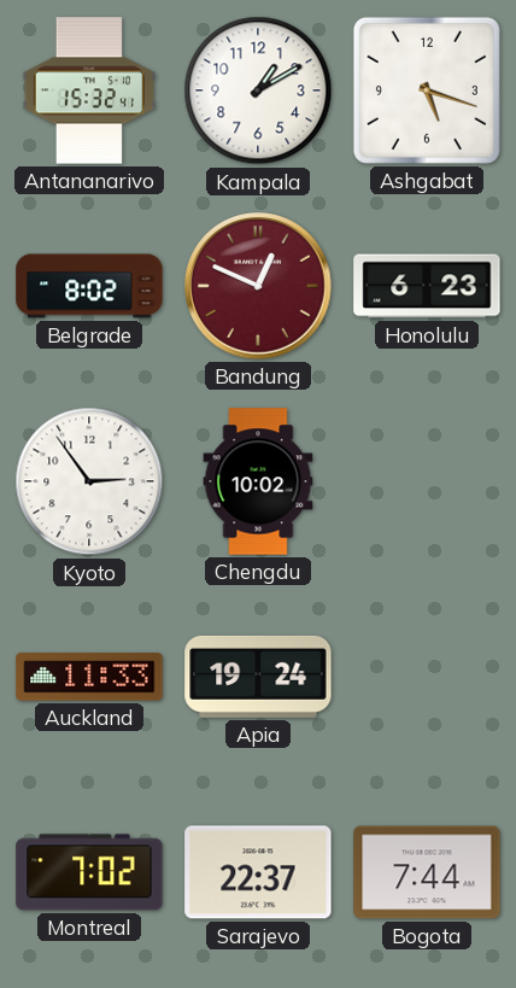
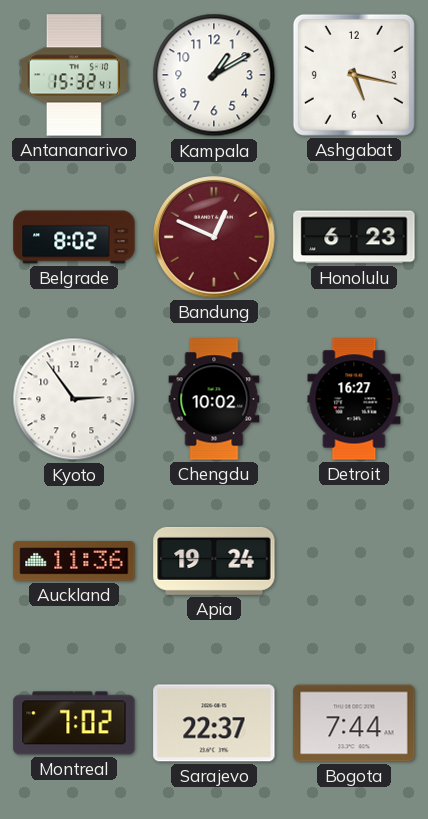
Ashgabat: 5:18 -> 5:17
Detroit: none -> 16:27
Auckland: 11:33 -> 11:36
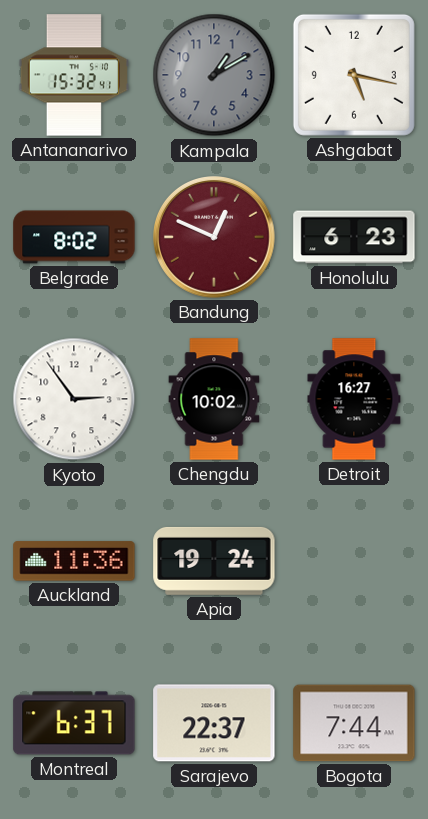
Kampala dial: white -> grey
Montreal: 7:02 -> 6:37
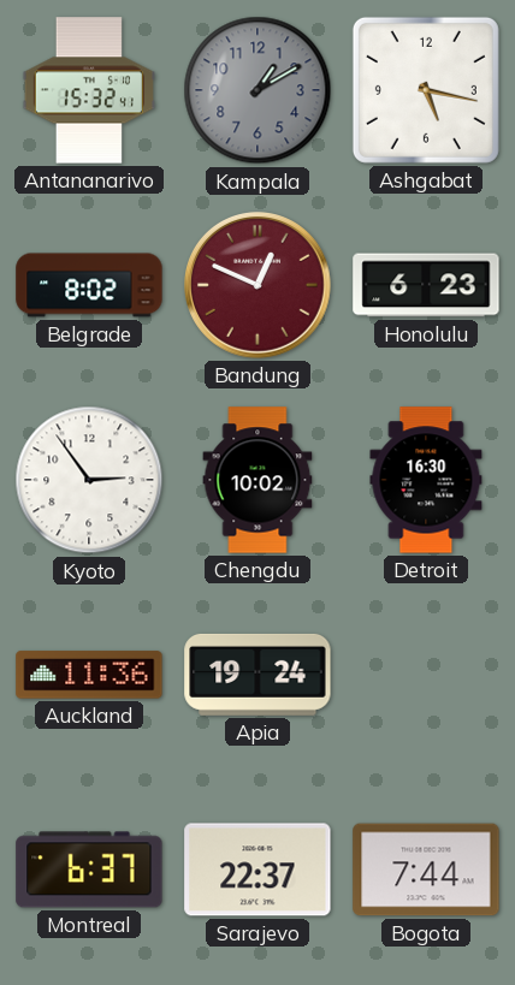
Detroit: 16:27 -> 16:30
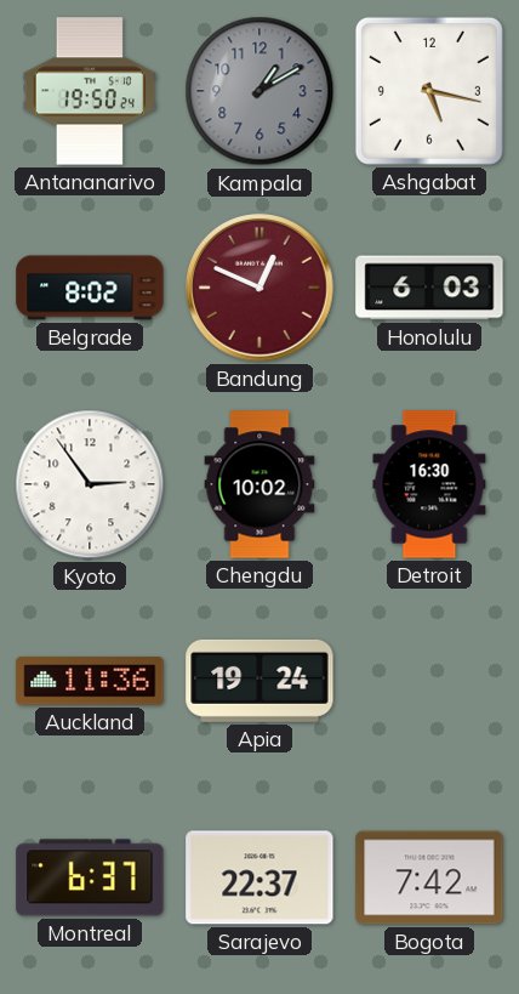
Antananarivo: 15:32 -> 19:50
Honolulu: 6:23 -> 6:03
Bogota: 7:44 -> 7:42
